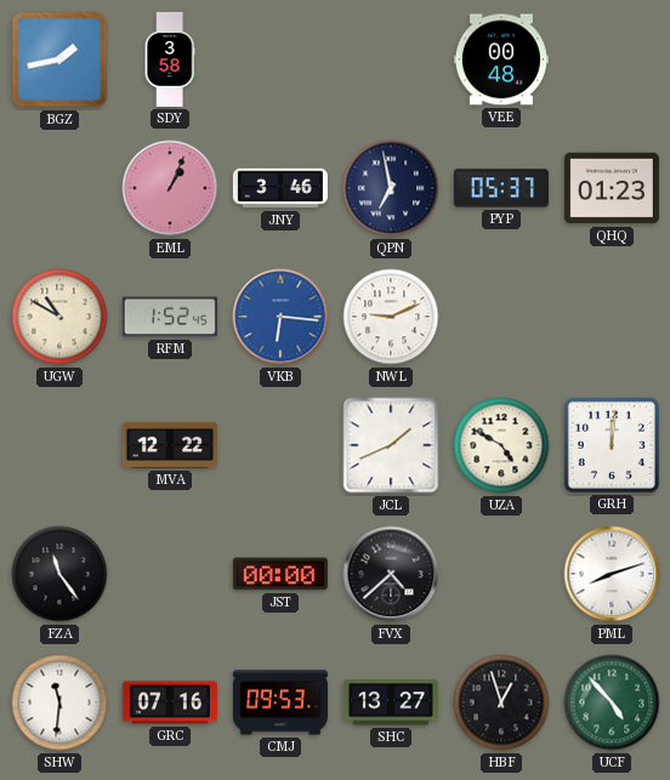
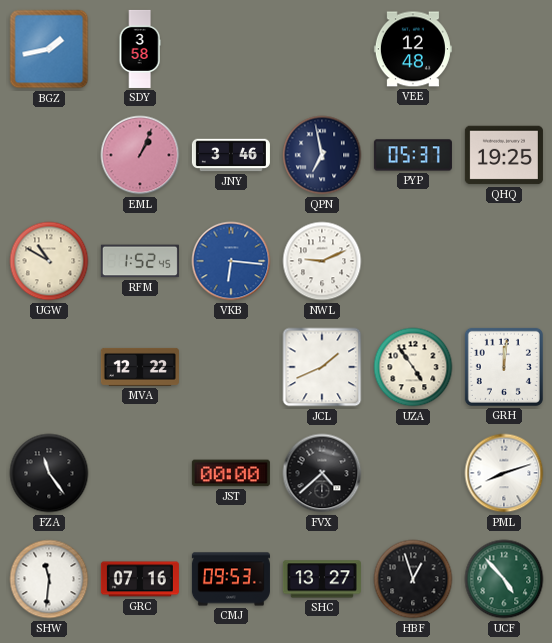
VEE: 00:48 -> 12:48
QHQ: 01:23 -> 19:25
UZA: 4:50 -> 4:54
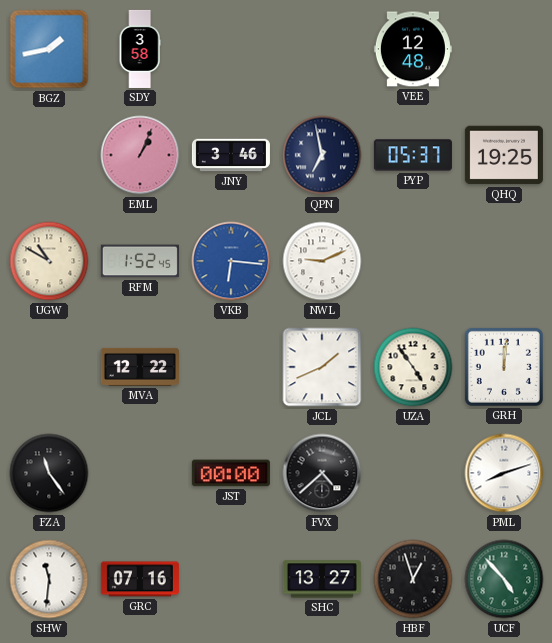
CMJ: 09:53 -> none
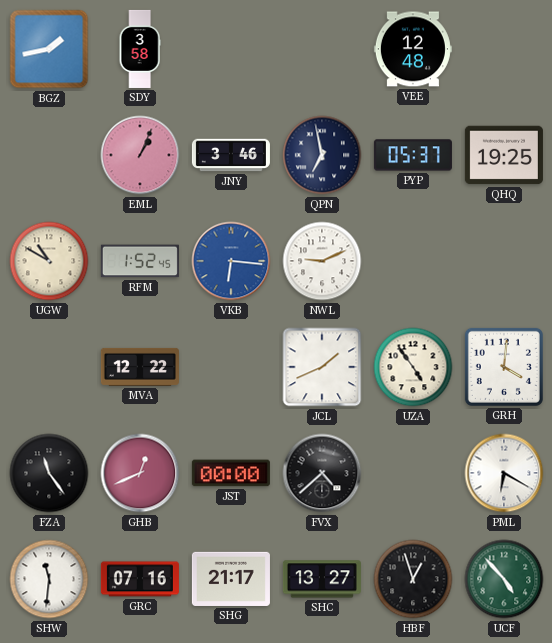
GRH: 12:01 -> 4:01
GHB: none -> 12:41
PML: 8:12 -> 6:20
SHG: none -> 21:17
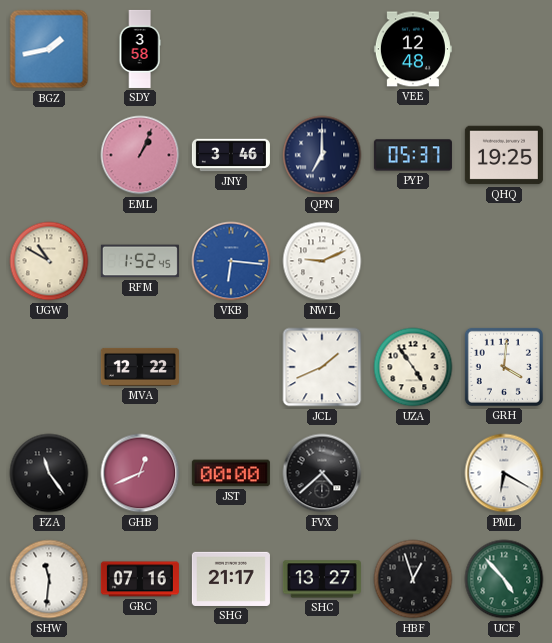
QPN: 6:58 -> 7:00
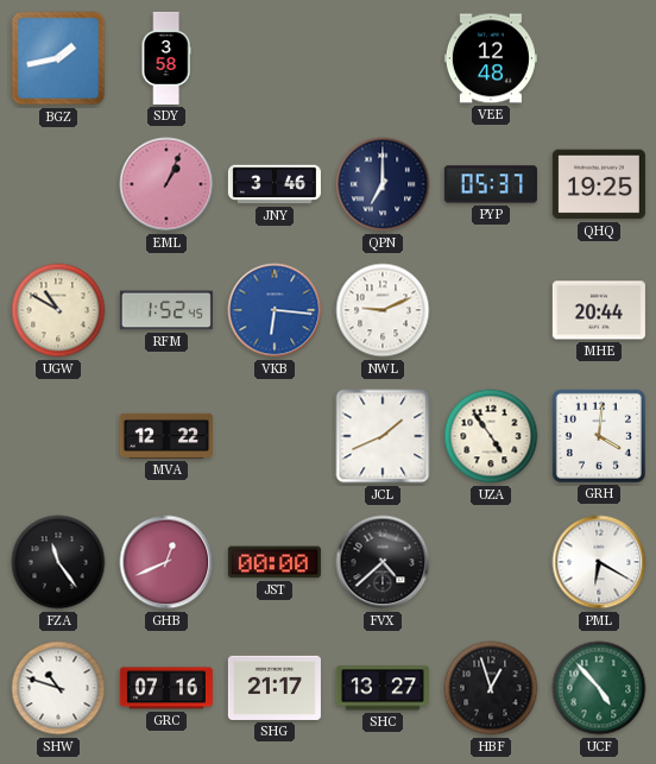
MHE: none -> 20:44
SHW: 11:31 -> 10:48
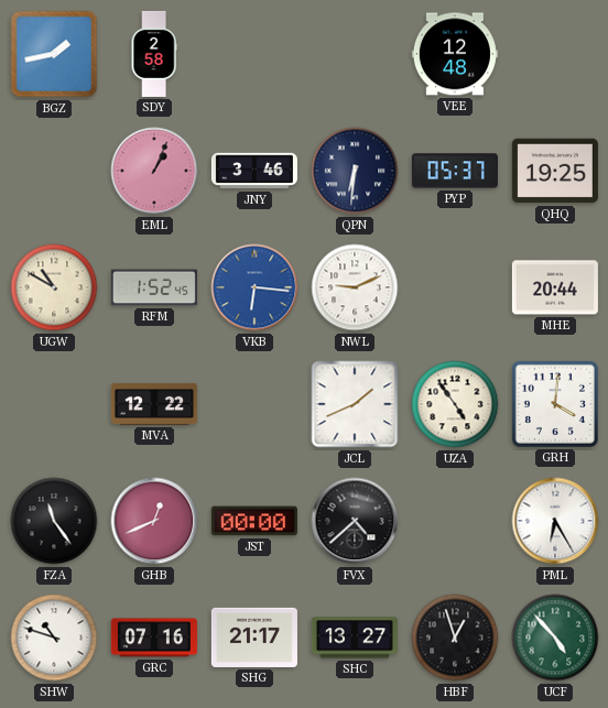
SDY: 3:58 -> 2:58
QPN: 7:00 -> 6:31
PML: 6:20 -> 6:25
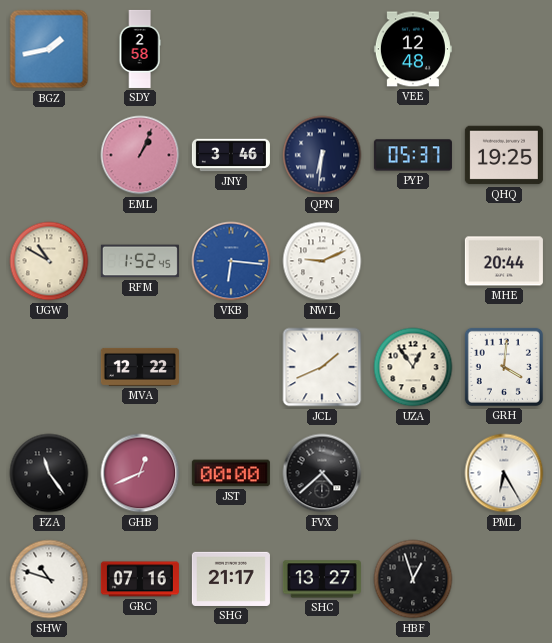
UZA: 4:54 -> 12:54
UCF: 4:53 -> none
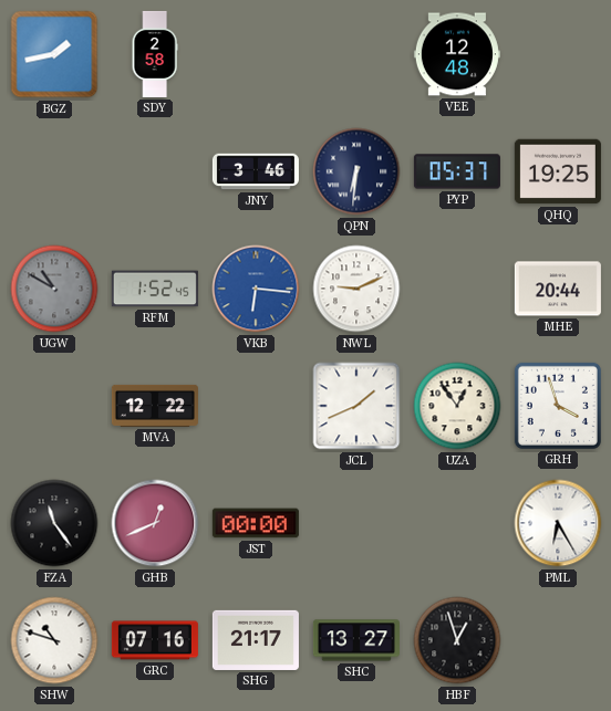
EML: 1:04 -> none
UGW dial: cream -> grey
GRH: 4:01 -> 3:57
FVX: 4:38 -> none
